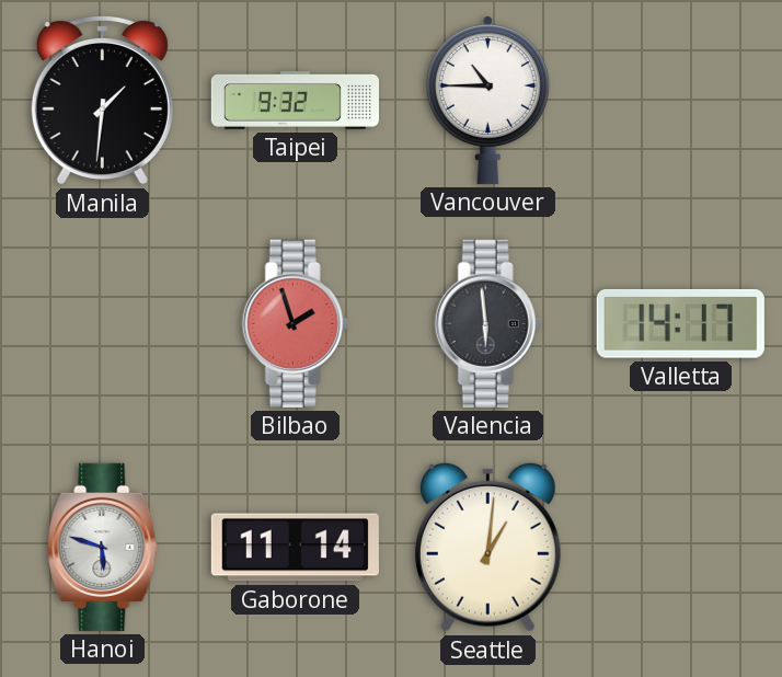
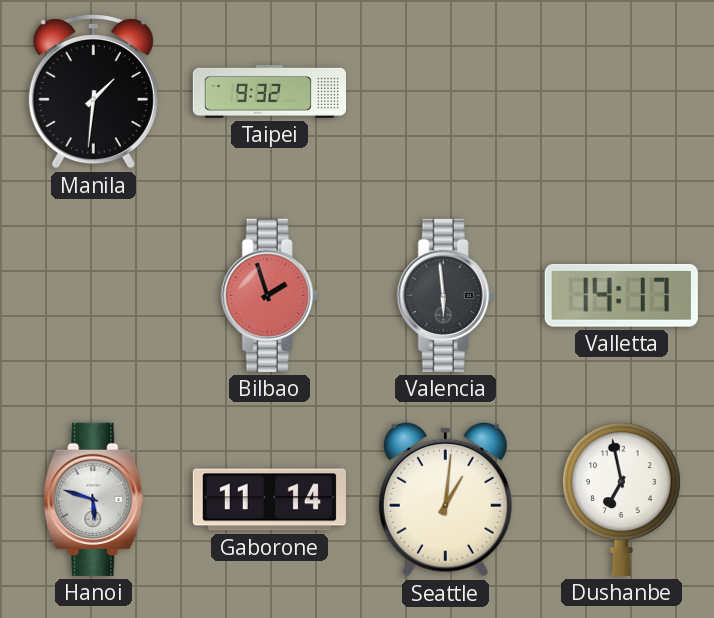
Vancouver: 10:45 -> none
Dushanbe: none -> 6:58
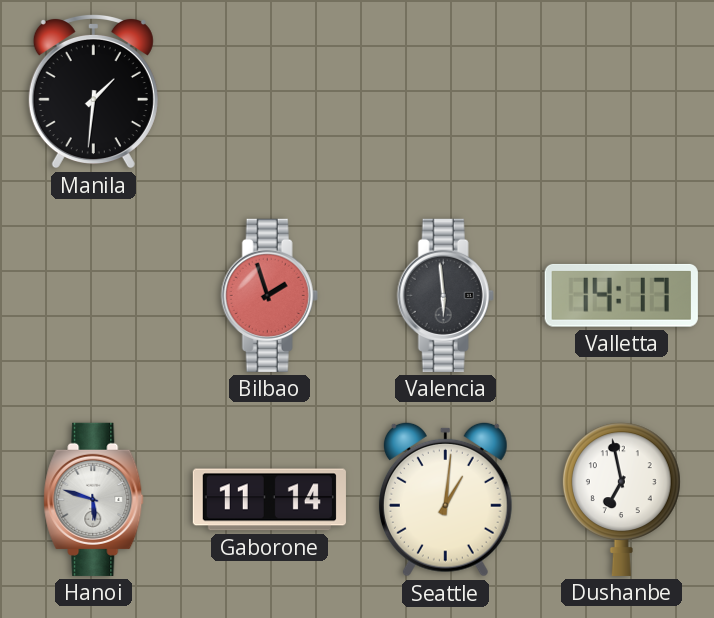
Taipei: 9:32 -> none
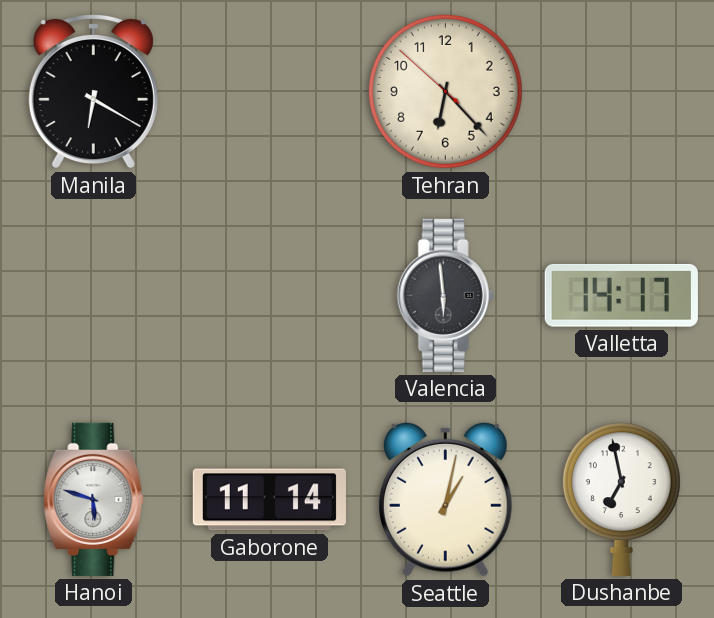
Manila: 1:31 -> 6:20
Tehran: none -> 6:22
Bilbao: 1:57 -> none
Seattle: 1:01 -> 1:02
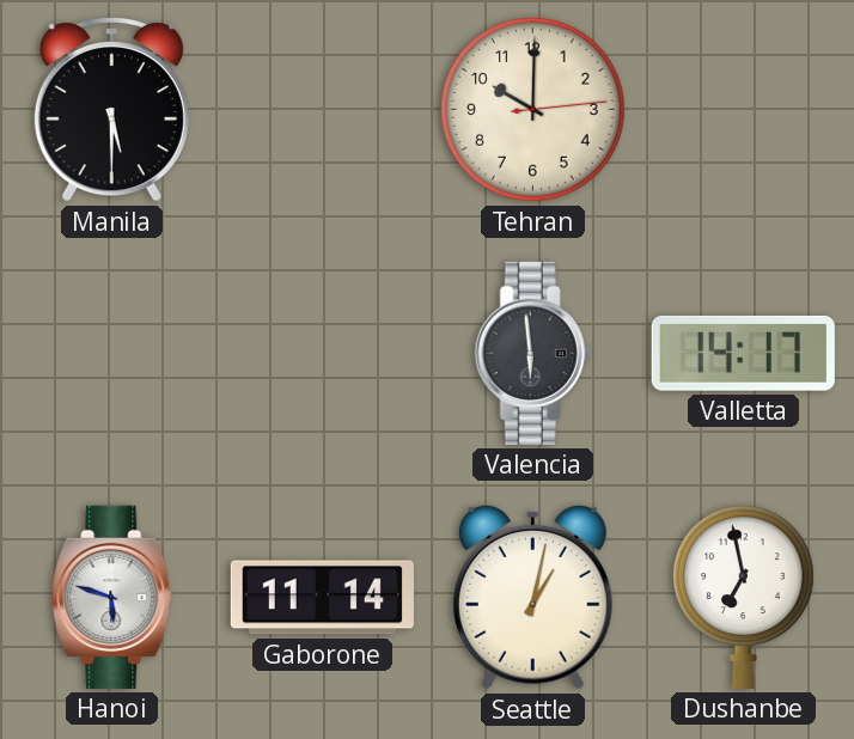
Manila: 6:20 -> 5:30
Tehran: 6:22 -> 10:00
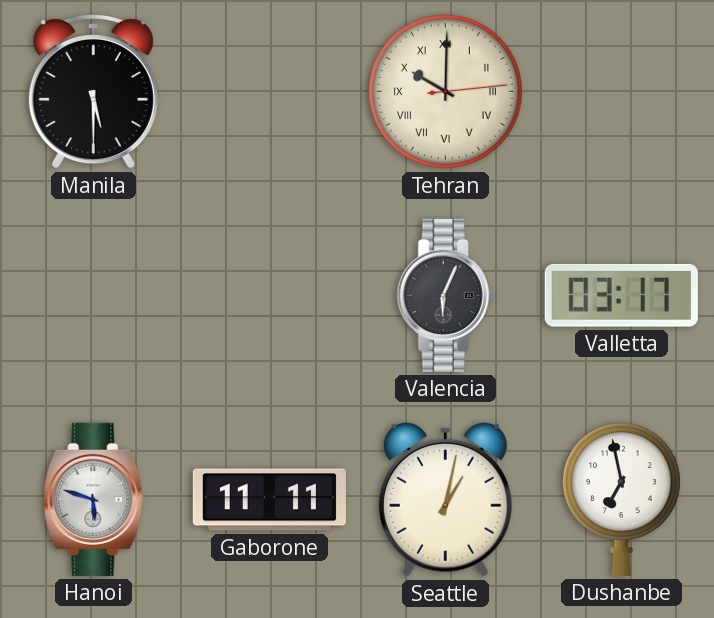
Tehran numerals: Arabic -> Roman
Valencia: 5:59 -> 6:04
Valletta: 14:17 -> 03:17
Gaborone: 11:14 -> 11:11
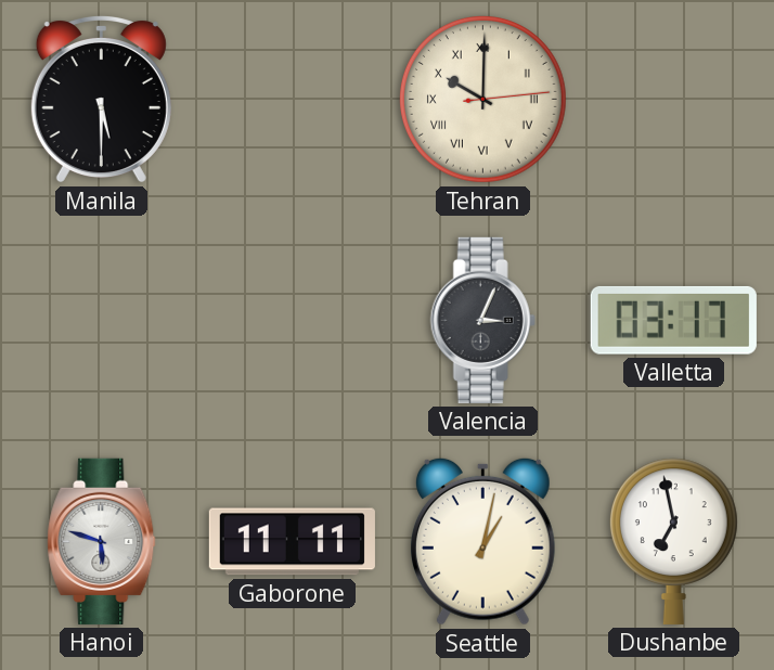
Valencia: 6:04 -> 3:04
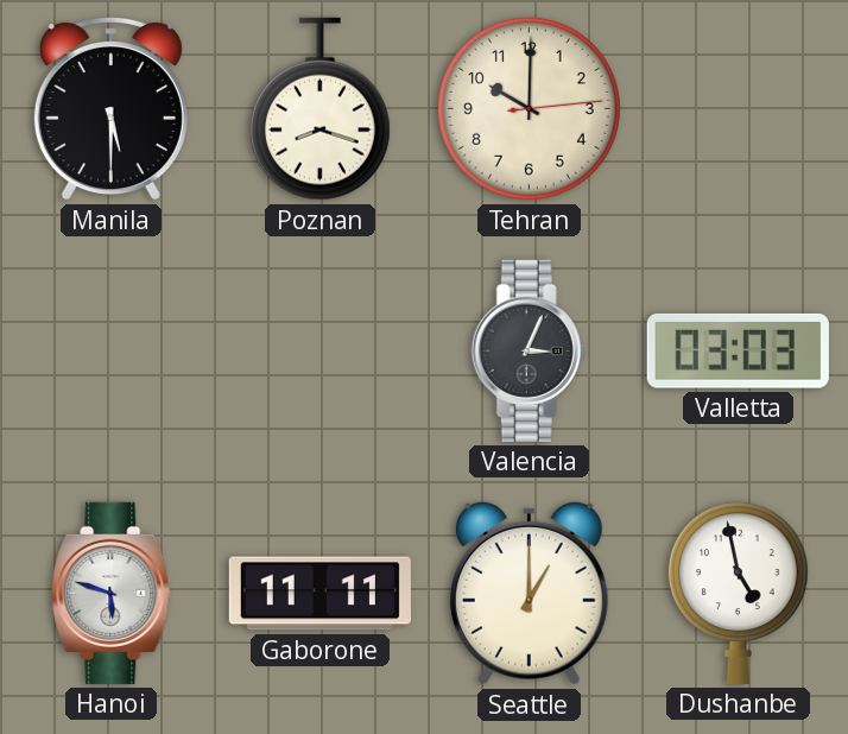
Poznan: none -> 8:18
Tehran numerals: Roman -> Arabic
Valletta: 03:17 -> 03:03
Seattle: 1:02 -> 1:00
Dushanbe: 6:58 -> 4:58
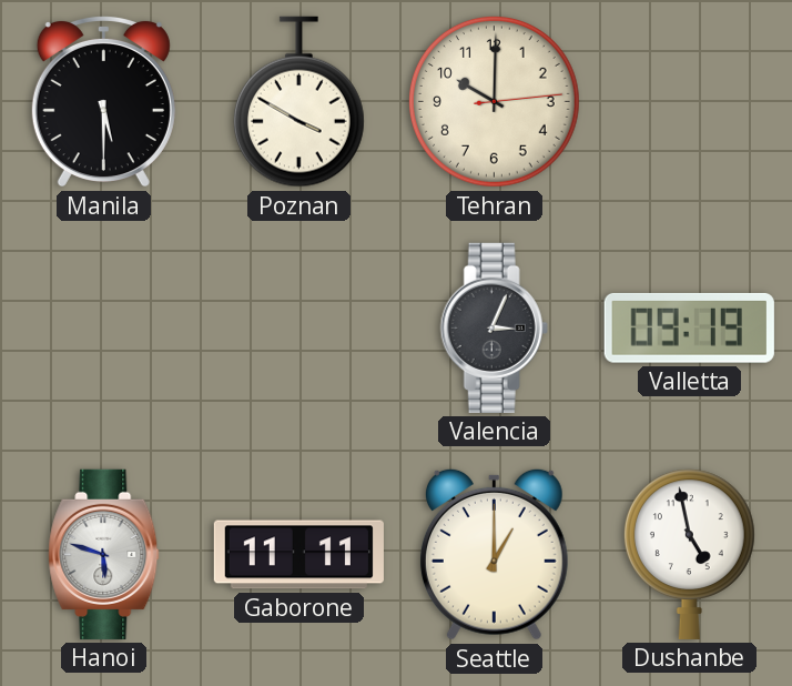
Poznan: 8:18 -> 3:50
Valletta: 03:03 -> 09:19
